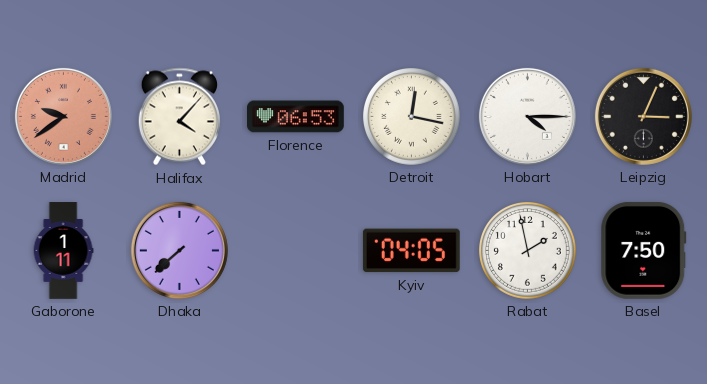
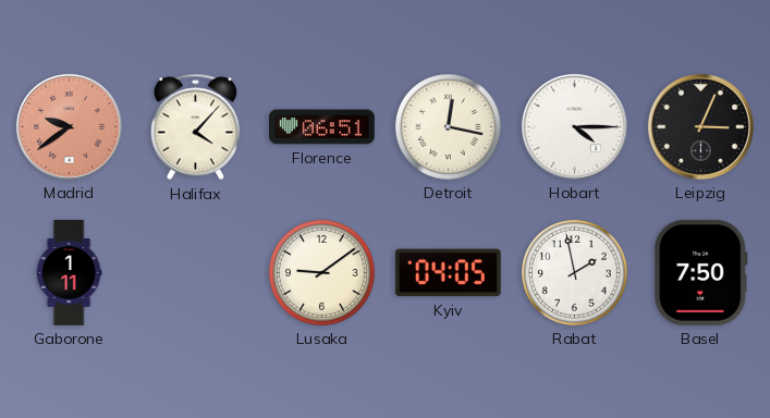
Florence: 06:53 -> 06:51
Dhaka: 7:38 -> none
Lusaka: none -> 9:09
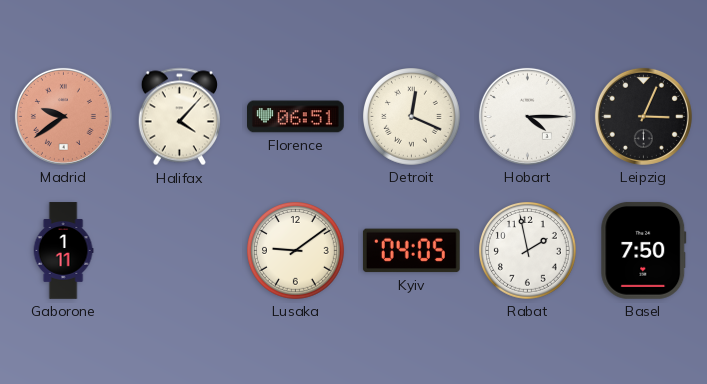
Detroit: 12:17 -> 12:19
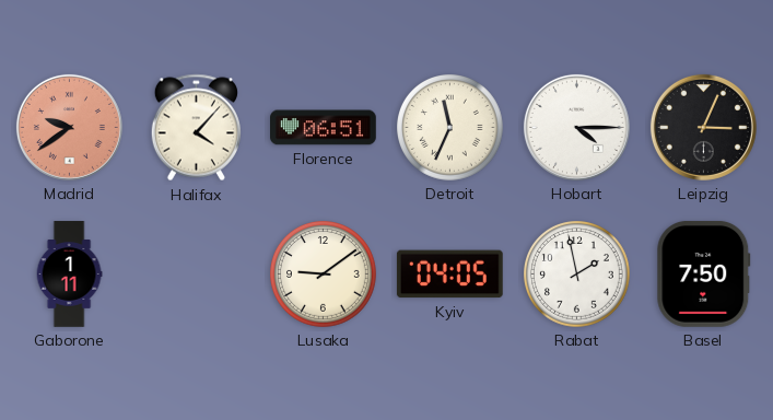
Detroit: 12:19 -> 11:34
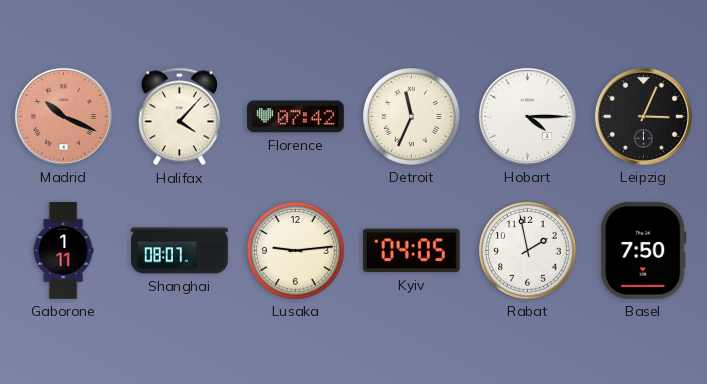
Madrid: 9:39 -> 10:19
Florence: 06:51 -> 07:42
Shanghai: none -> 08:07
Lusaka: 9:09 -> 9:14
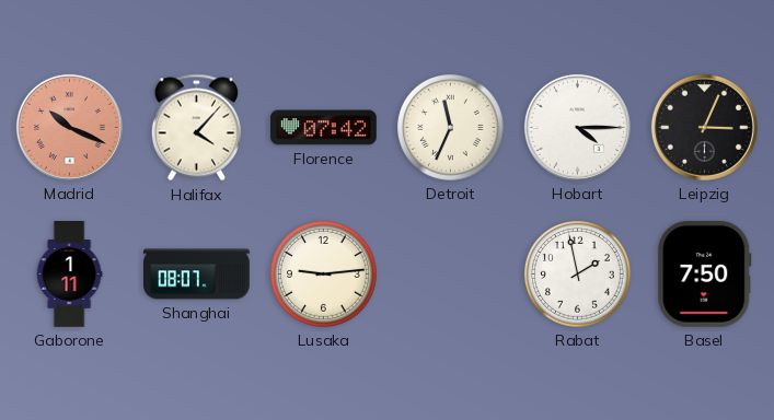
Kyiv: 04:05 -> none
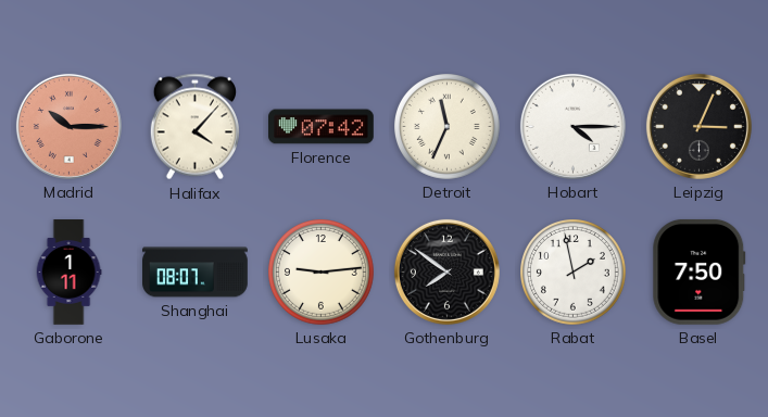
Madrid: 10:19 -> 10:15
Gothenburg: none -> 7:51
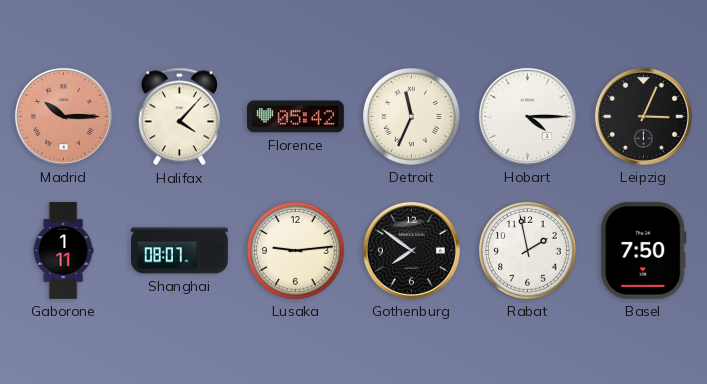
Florence: 07:42 -> 05:42
